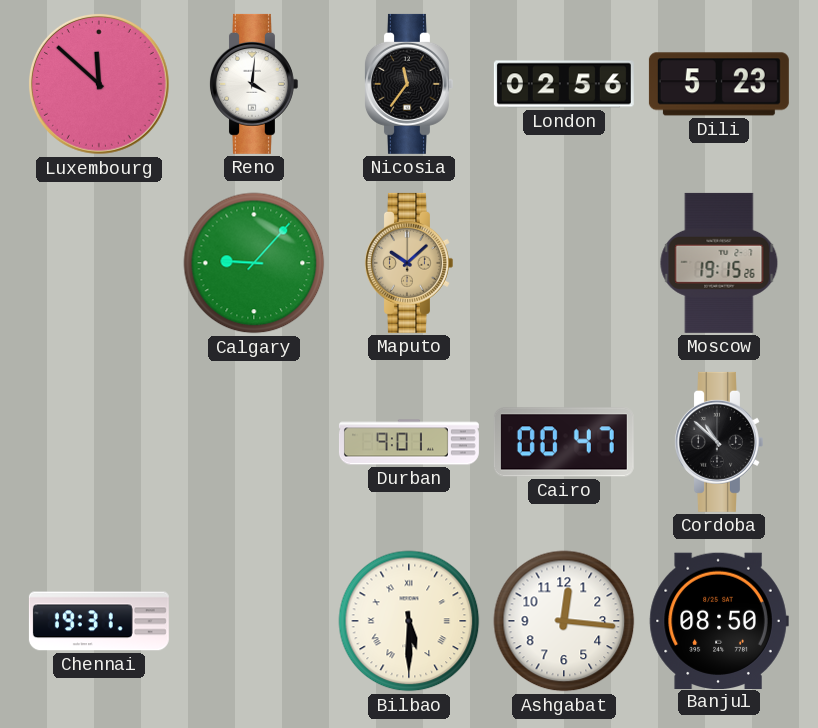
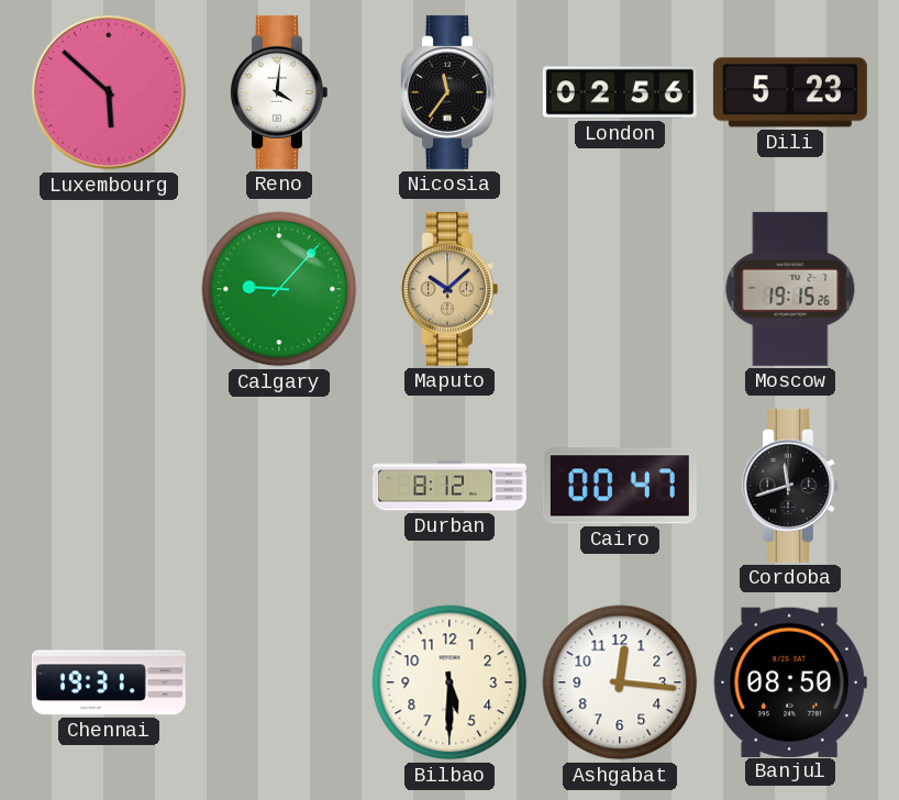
Luxembourg: 11:52 -> 5:52
Durban: 9:01 -> 8:12
Cordoba: 10:52 -> 11:42
Bilbao numerals: Roman -> Arabic
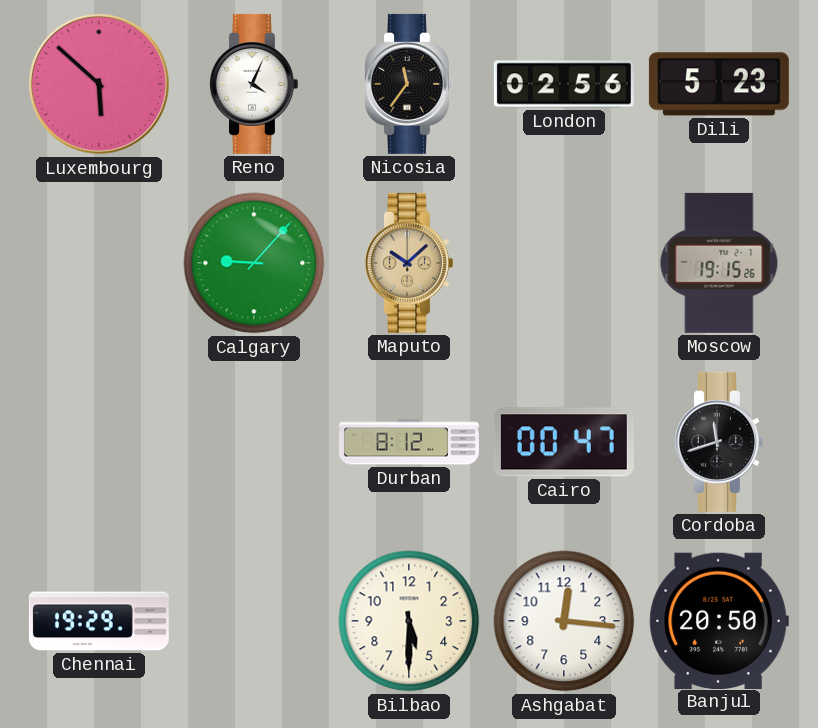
Reno: 4:01 -> 4:04
Chennai: 19:31 -> 19:29
Banjul: 08:50 -> 20:50
